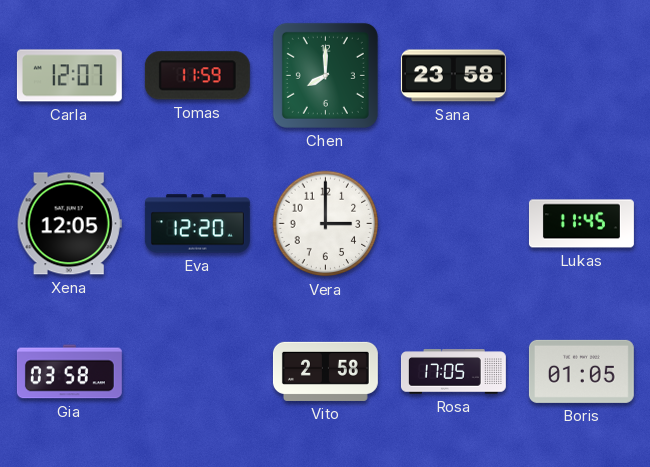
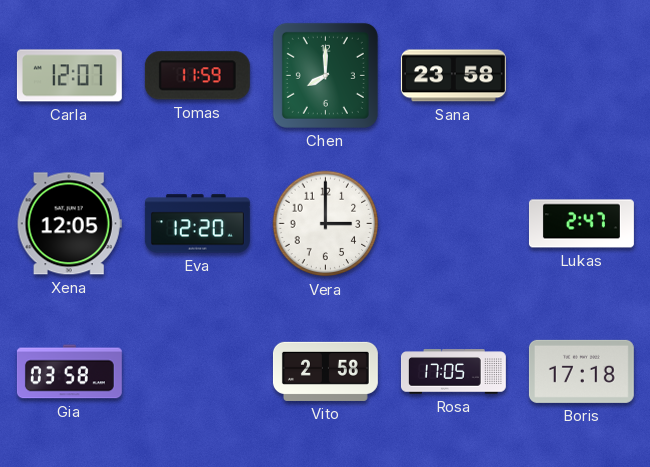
Lukas: 11:45 -> 2:47
Boris: 01:05 -> 17:18
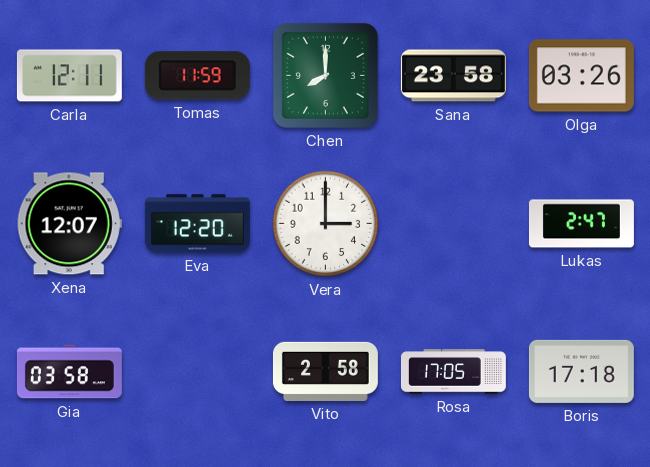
Carla: 12:07 -> 12:11
Olga: none -> 03:26
Xena: 12:05 -> 12:07
